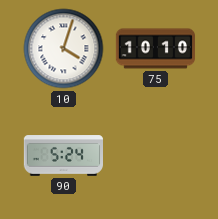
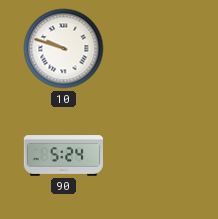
10: 4:03 -> 9:48
75: 10:10 -> none
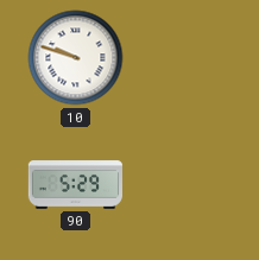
90: 5:24 -> 5:29
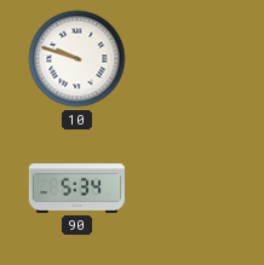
90: 5:29 -> 5:34
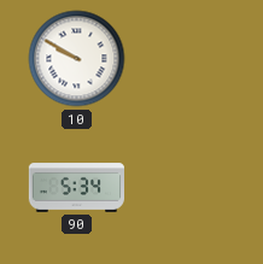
10: 9:48 -> 9:50
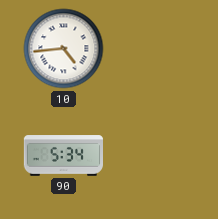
10: 9:50 -> 4:44
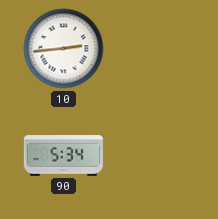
10: 4:44 -> 2:44
